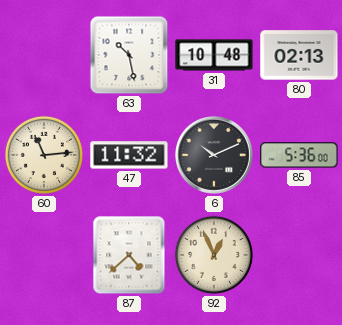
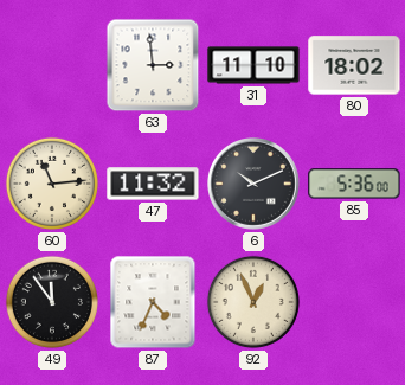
63: 10:28 -> 2:59
31: 10:48 -> 11:10
80: 02:13 -> 18:02
49: none -> 11:54
87: 4:38 -> 4:34
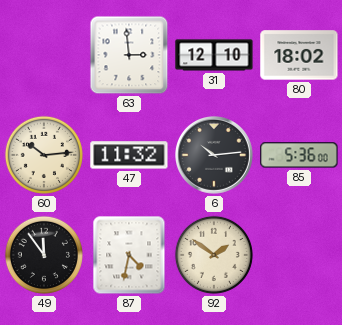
31: 11:10 -> 12:10
60: 11:14 -> 10:14
6: 10:11 -> 10:14
87: 4:34 -> 4:32
92: 12:56 -> 1:51
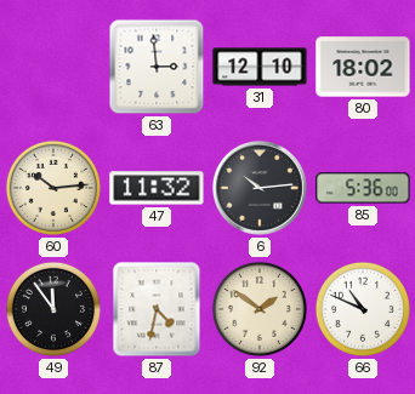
66: none -> 10:49
